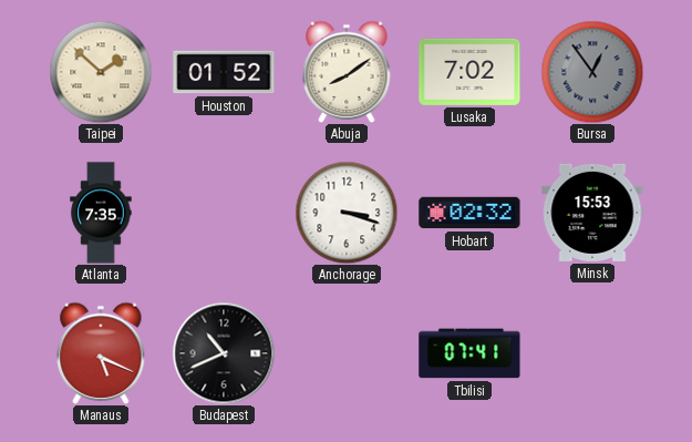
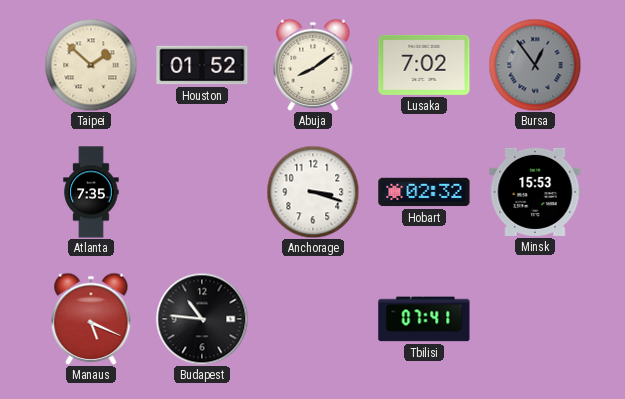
Budapest: 10:41 -> 10:46
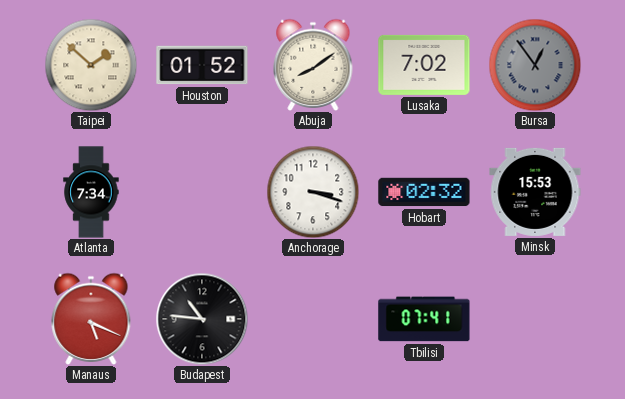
Atlanta: 7:35 -> 7:34
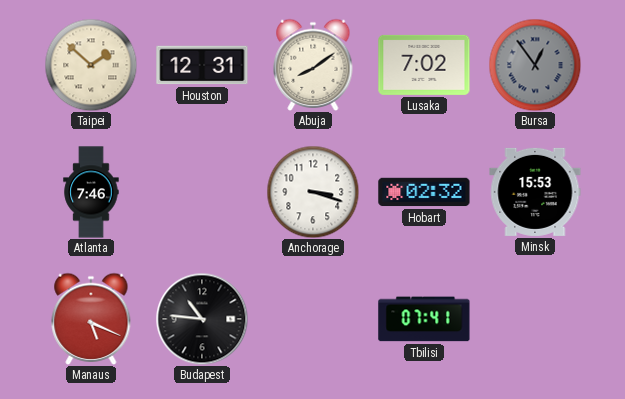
Houston: 01:52 -> 12:31
Atlanta: 7:34 -> 7:46
